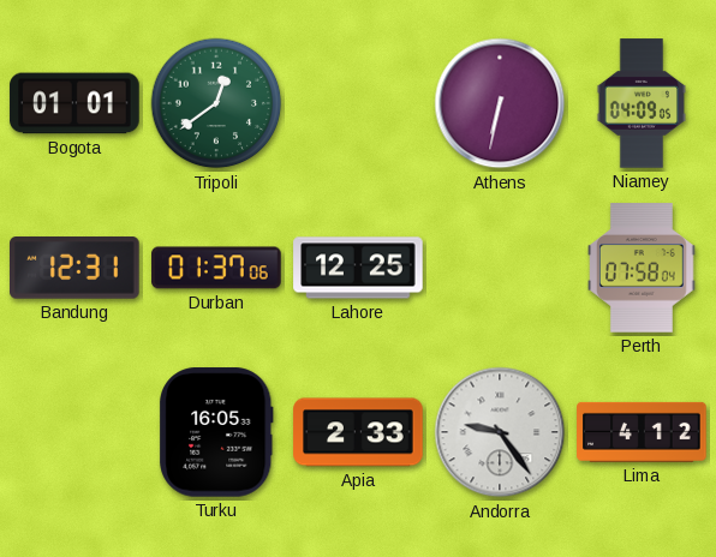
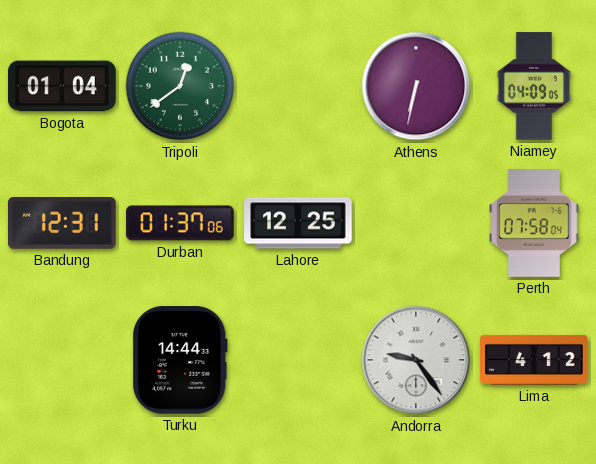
Bogota: 01:01 -> 01:04
Turku: 16:05 -> 14:44
Apia: 2:33 -> none
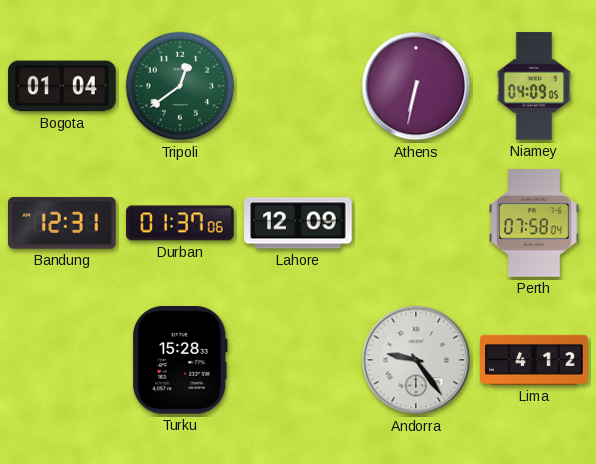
Lahore: 12:25 -> 12:09
Turku: 14:44 -> 15:28
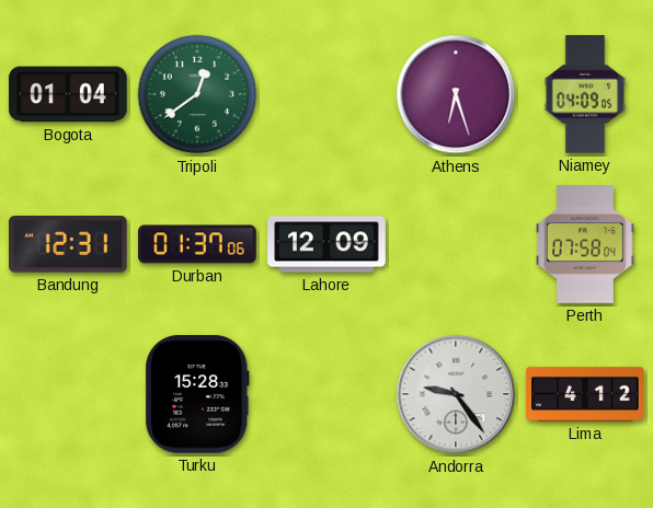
Athens: 6:32 -> 6:27
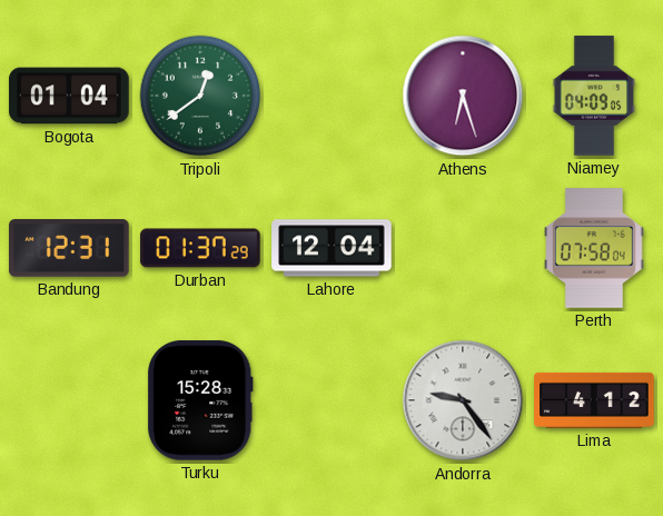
Durban: 01:37:06 -> 01:37:29
Lahore: 12:09 -> 12:04
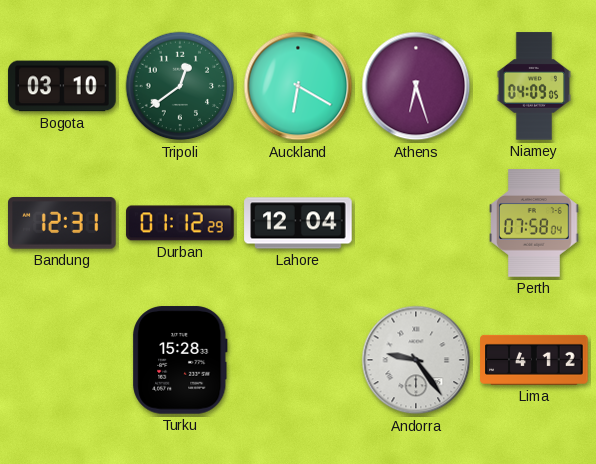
Bogota: 01:04 -> 03:10
Auckland: none -> 6:20
Durban: 01:37 -> 01:12
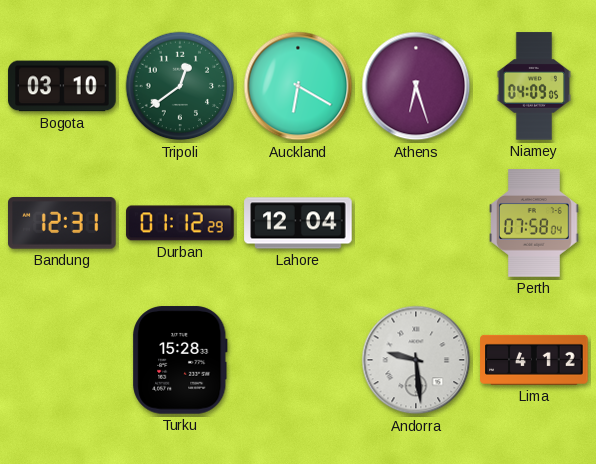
Andorra: 9:24 -> 9:29
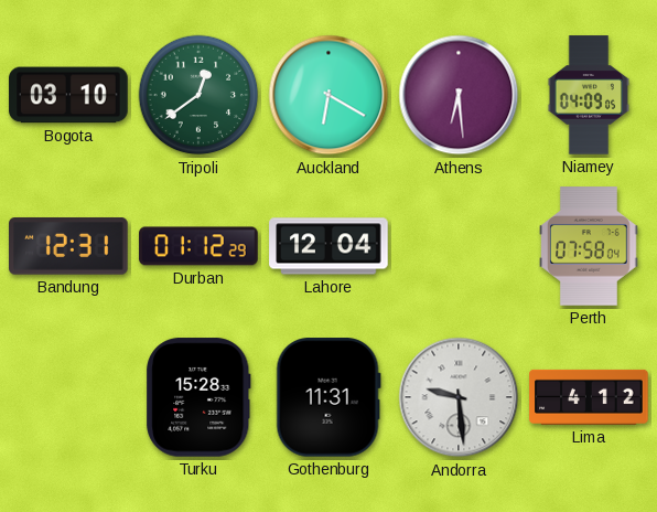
Athens: 6:27 -> 6:29
Gothenburg: none -> 11:31
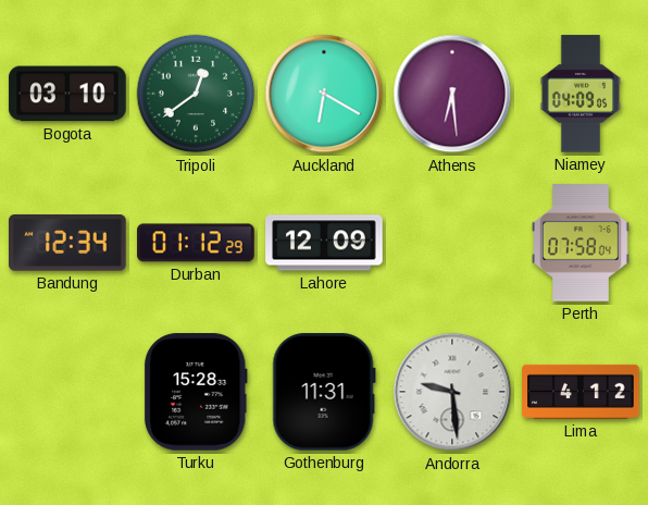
Bandung: 12:31 -> 12:34
Lahore: 12:04 -> 12:09
